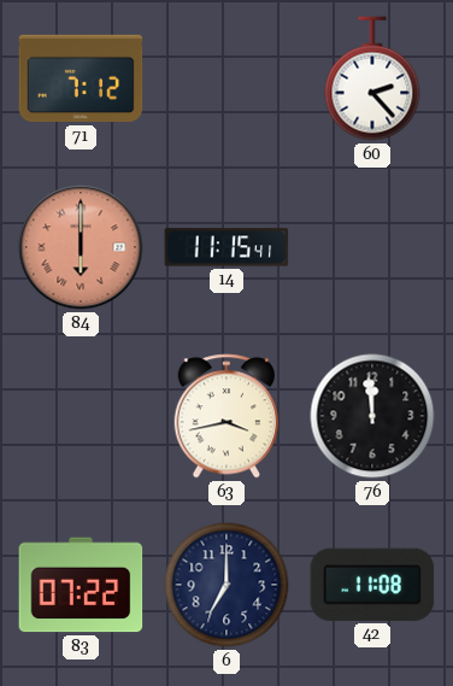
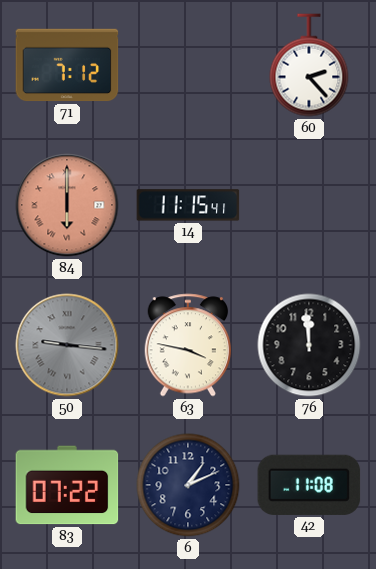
50: none -> 9:16
63: 3:43 -> 3:47
6: 7:00 -> 1:11
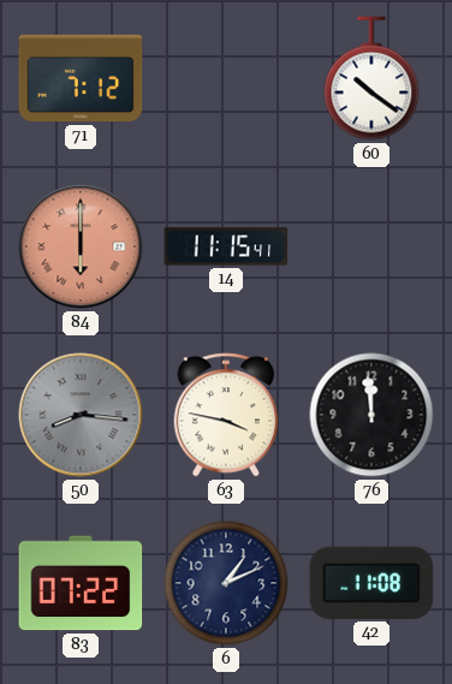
60: 2:23 -> 10:21
50: 9:16 -> 8:16
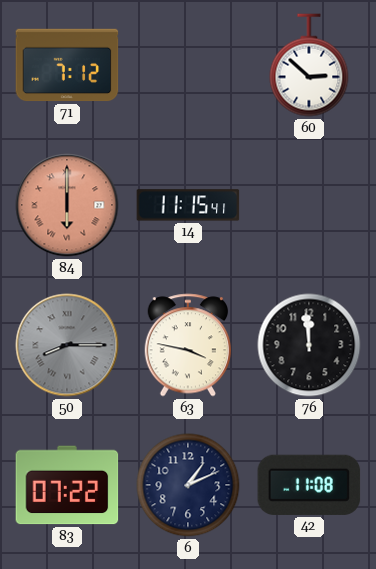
60: 10:21 -> 2:52
50: 8:16 -> 8:15
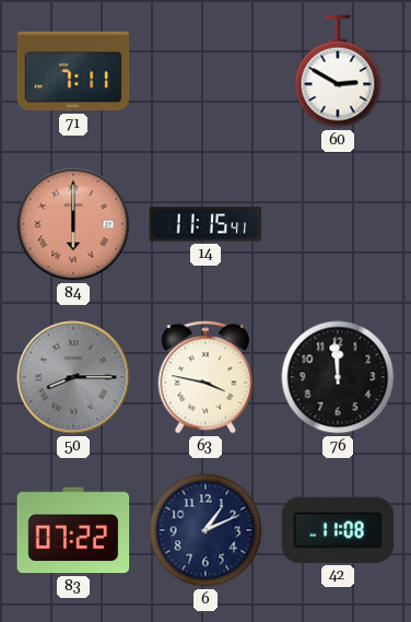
71: 7:12 -> 7:11
60: 2:52 -> 2:50
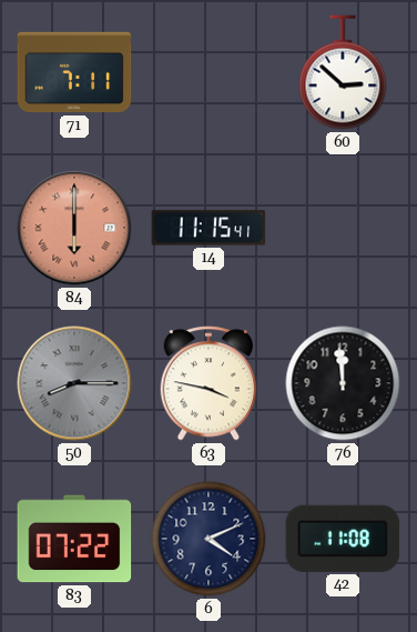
60: 2:50 -> 2:52
6: 1:11 -> 4:11
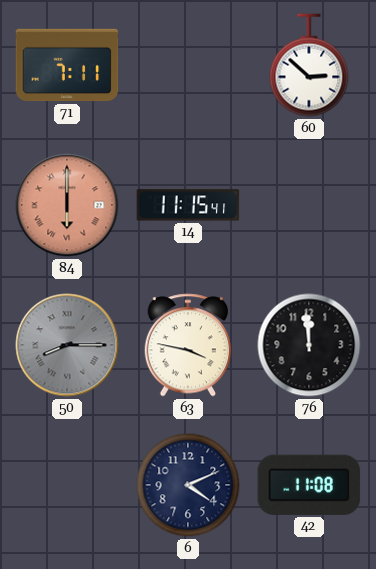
83: 07:22 -> none
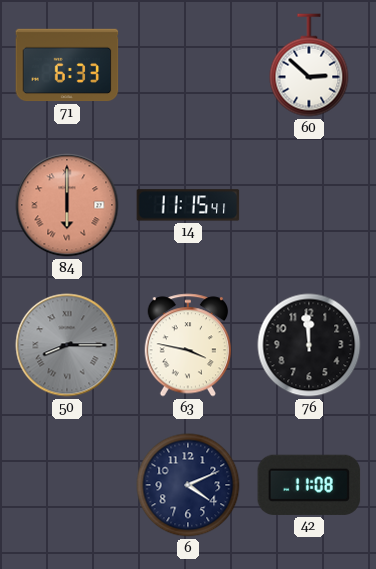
71: 7:11 -> 6:33
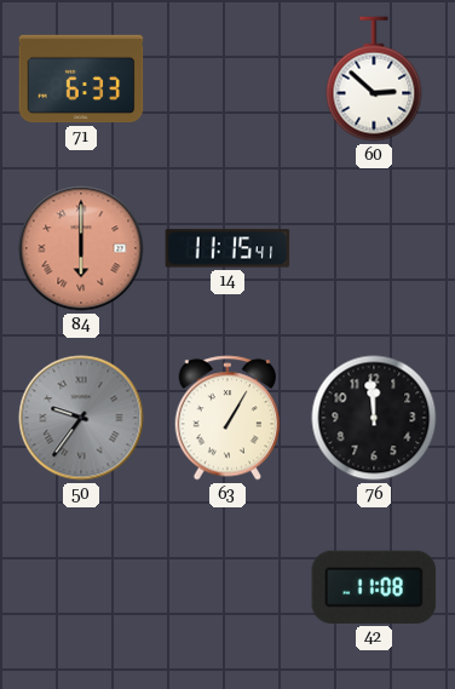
50: 8:15 -> 9:36
63: 3:47 -> 1:05
6: 4:11 -> none
